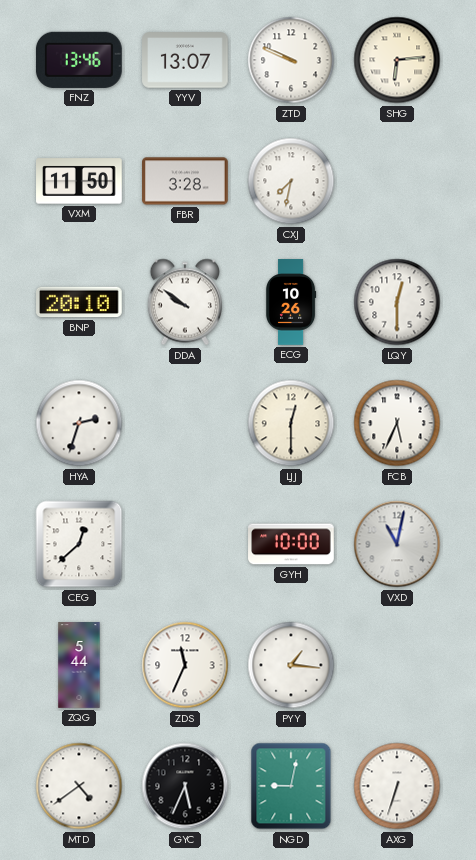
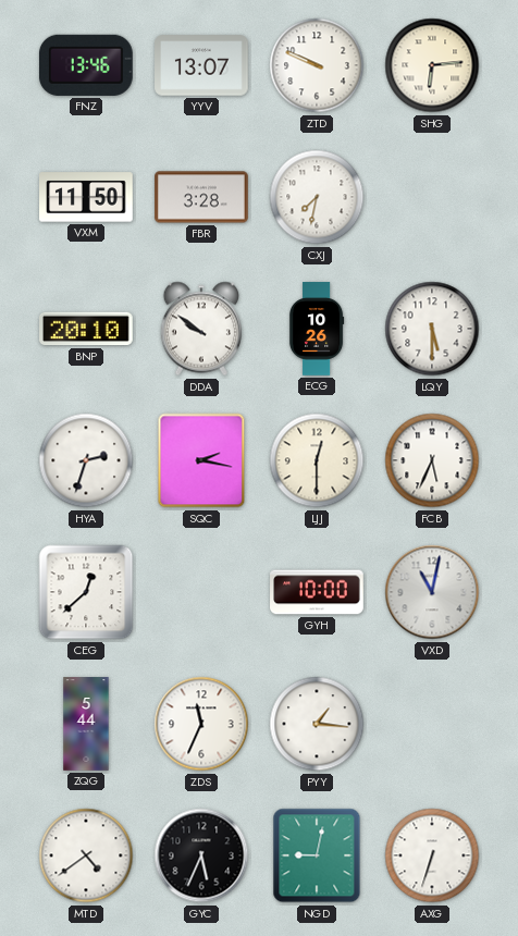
LQY: 12:30 -> 5:30
SQC: none -> 2:17
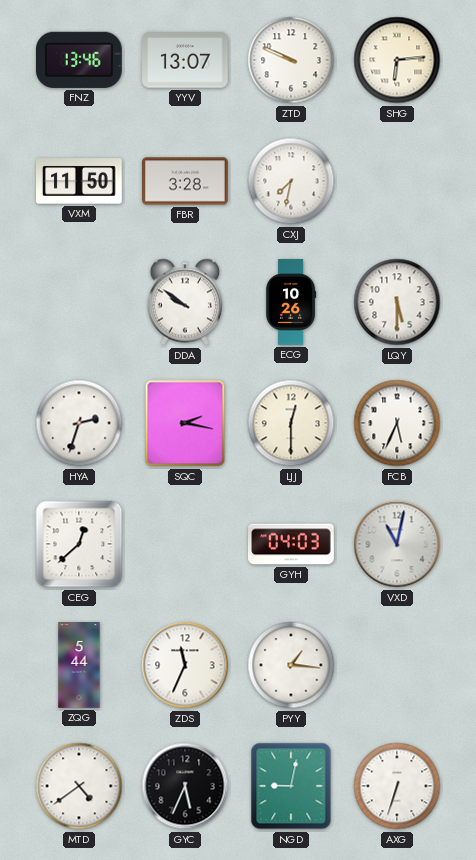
BNP: 20:10 -> none
GYH: 10:00 -> 04:03
